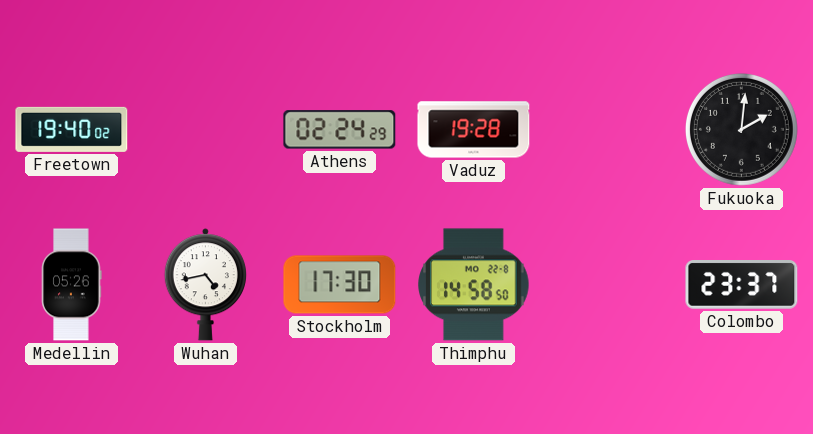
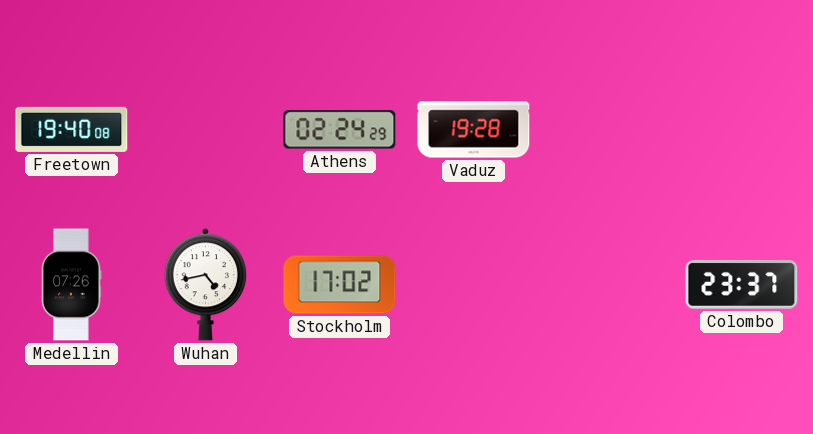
Freetown: 19:40:02 -> 19:40:08
Fukuoka: 2:01 -> none
Medellin: 05:26 -> 07:26
Stockholm: 17:30 -> 17:02
Thimphu: 14:58 -> none
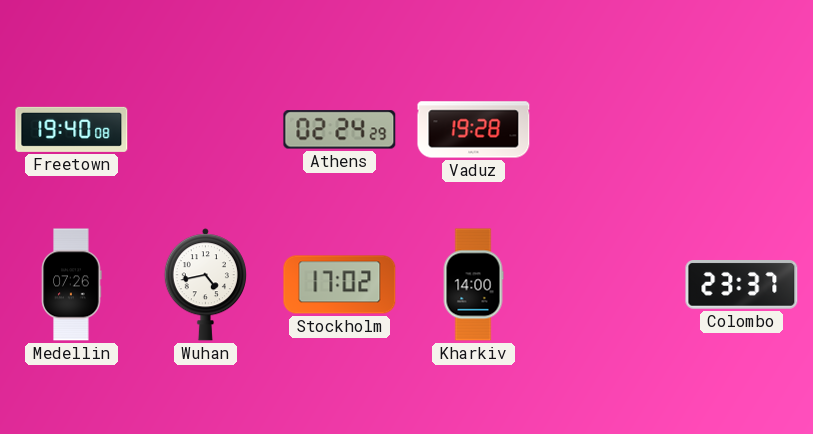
Kharkiv: none -> 14:00
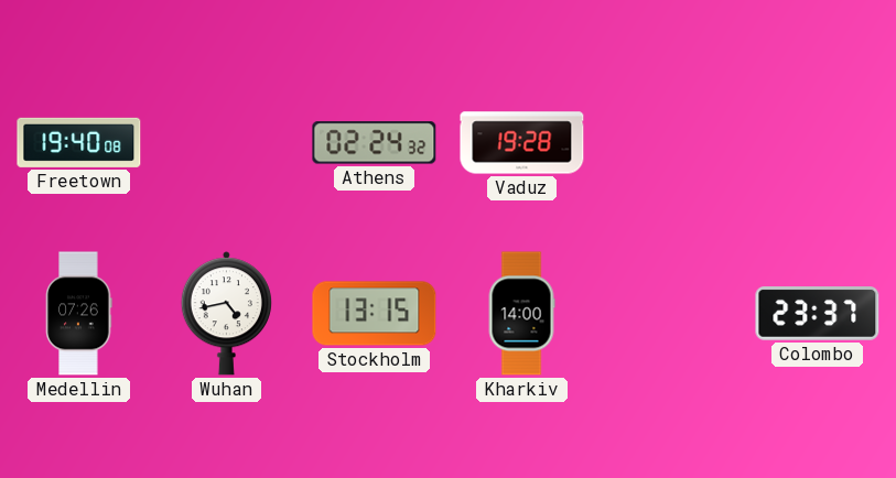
Athens: 02:24:29 -> 02:24:32
Stockholm: 17:02 -> 13:15
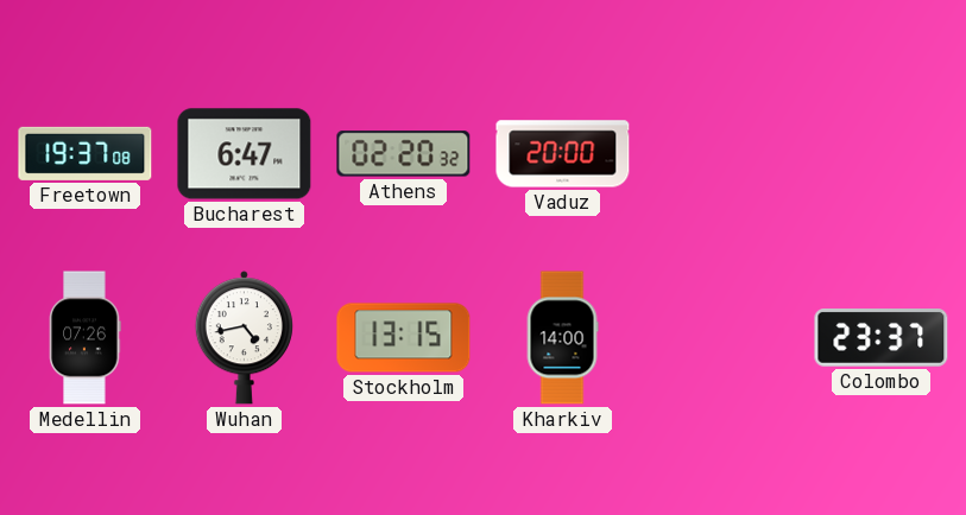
Freetown: 19:40 -> 19:37
Bucharest: none -> 6:47
Athens: 02:24 -> 02:20
Vaduz: 19:28 -> 20:00
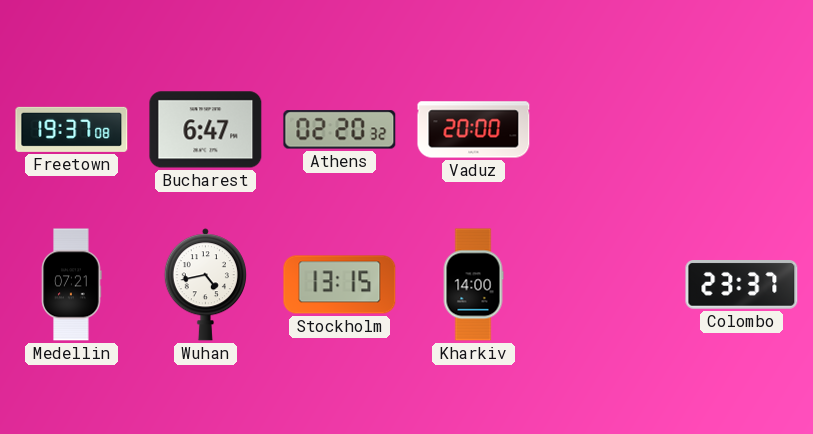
Medellin: 07:26 -> 07:21
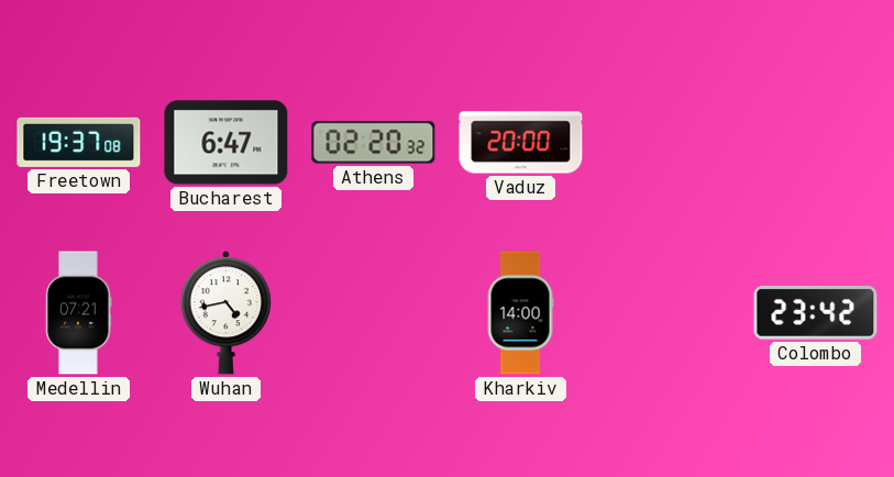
Stockholm: 13:15 -> none
Colombo: 23:37 -> 23:42
